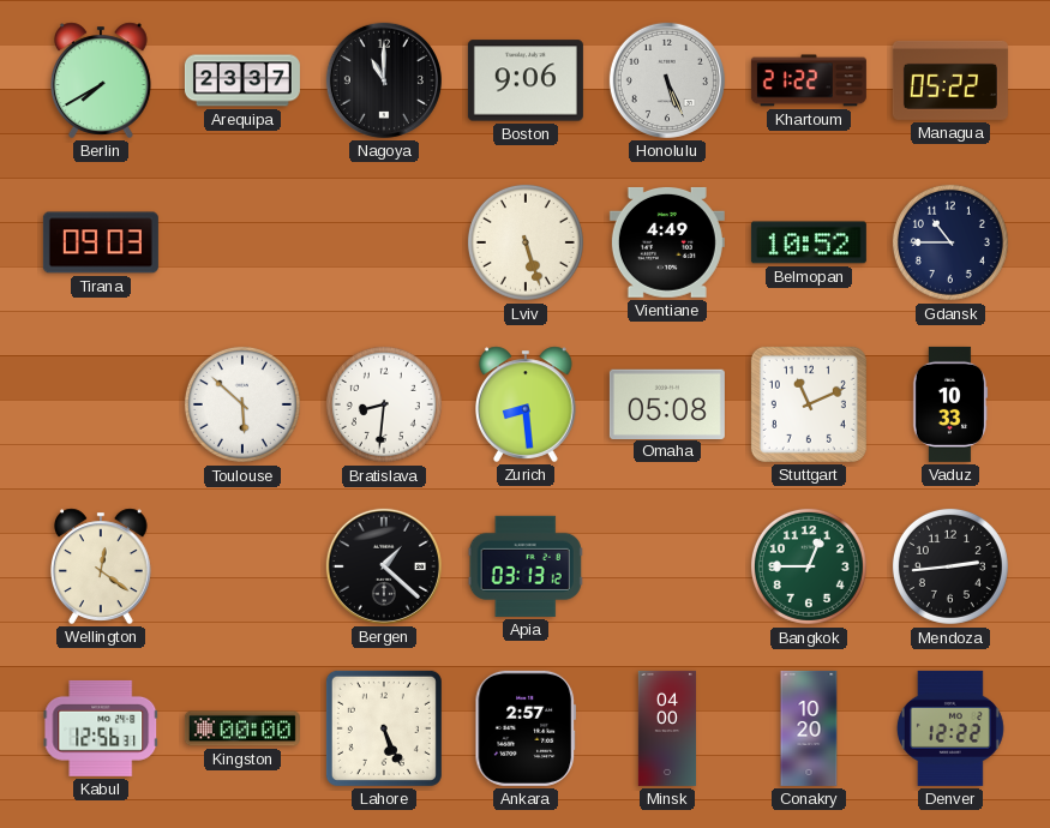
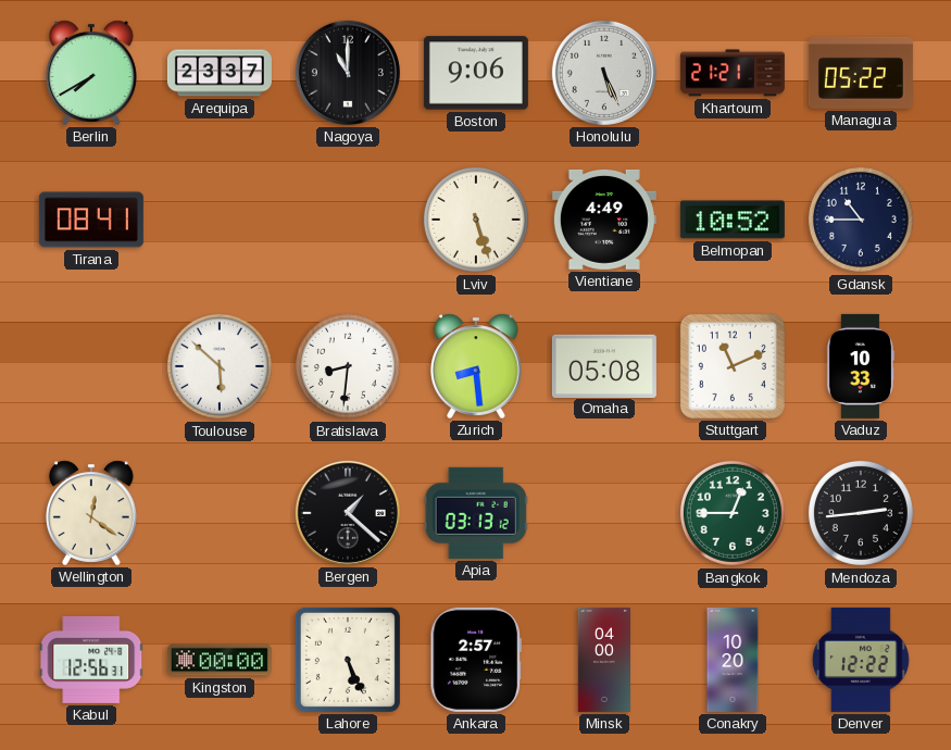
Khartoum: 21:22 -> 21:21
Tirana: 09:03 -> 08:41
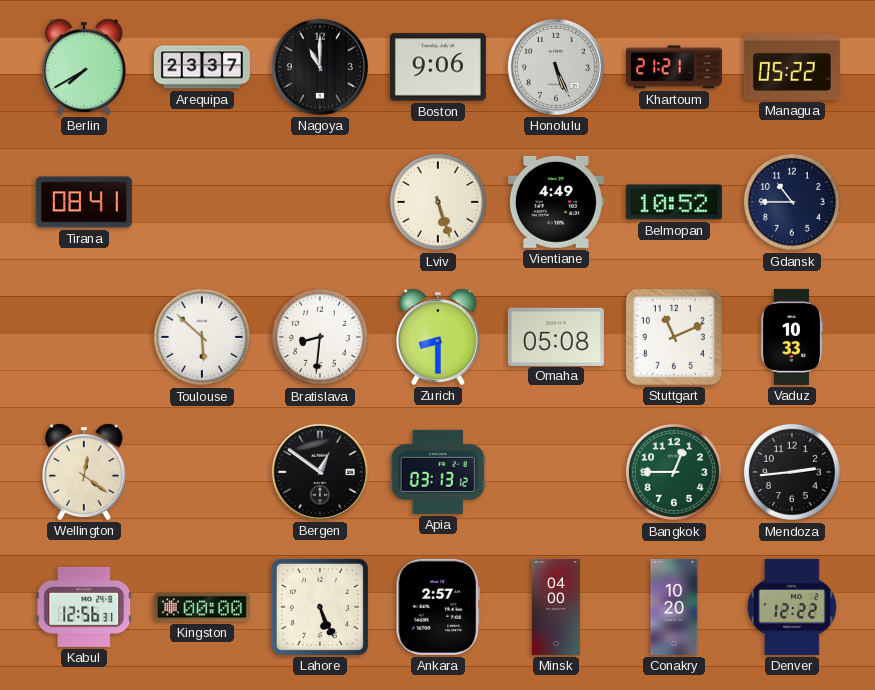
Zurich: 8:29 -> 8:30
Bergen: 1:22 -> 12:51
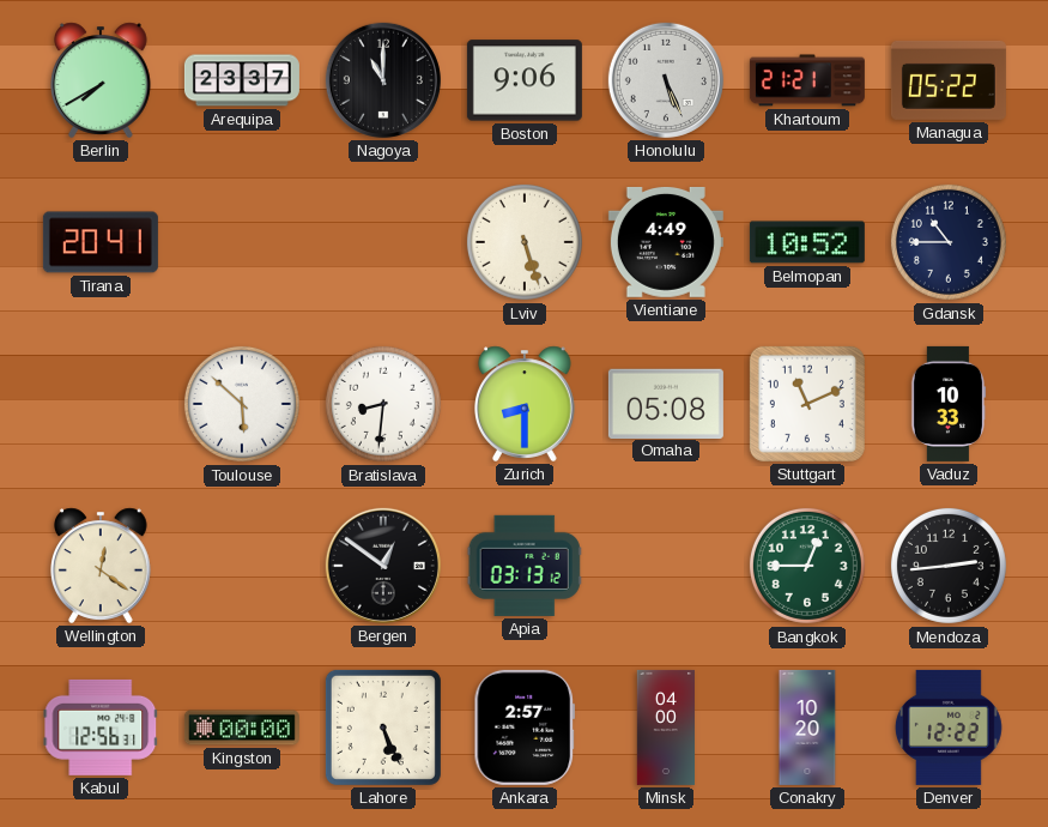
Tirana: 08:41 -> 20:41
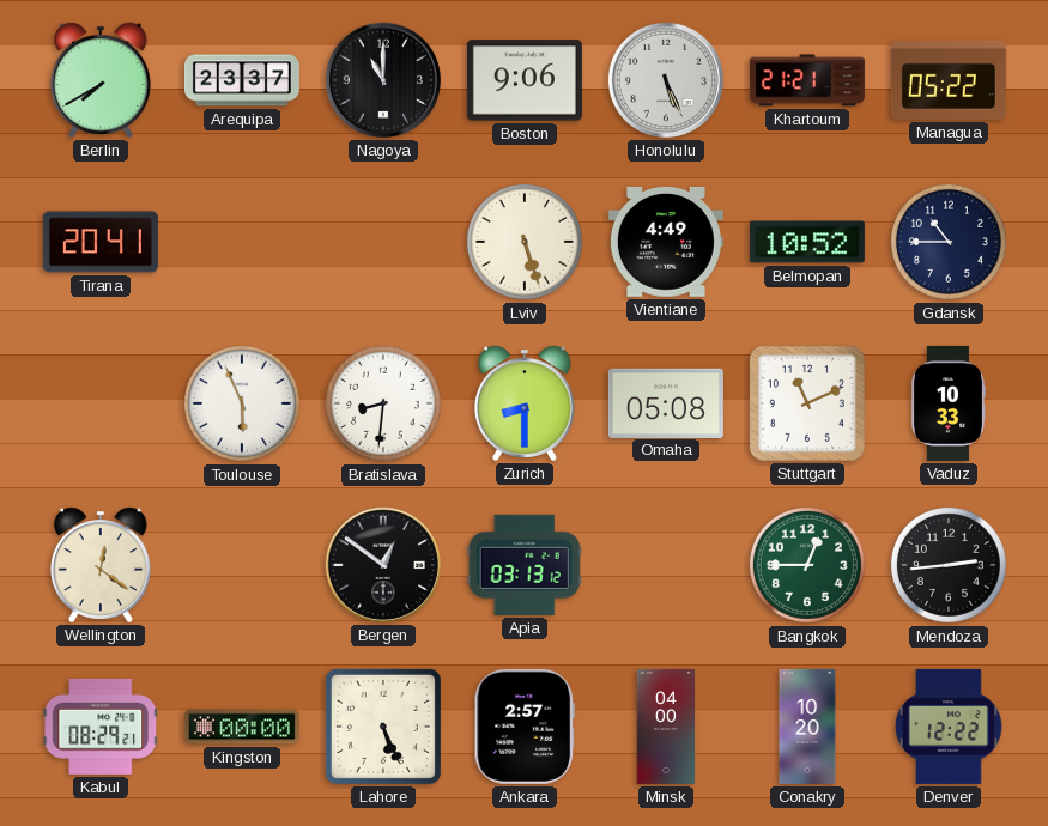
Toulouse: 5:52 -> 5:56
Kabul: 12:56 -> 08:29
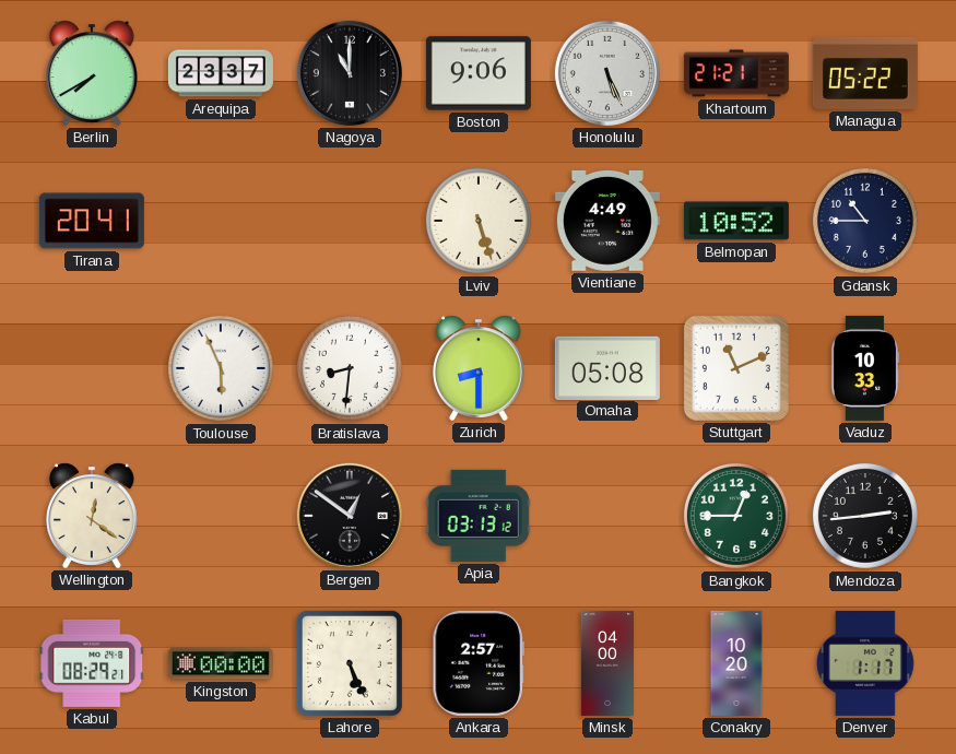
Denver: 12:22 -> 1:17
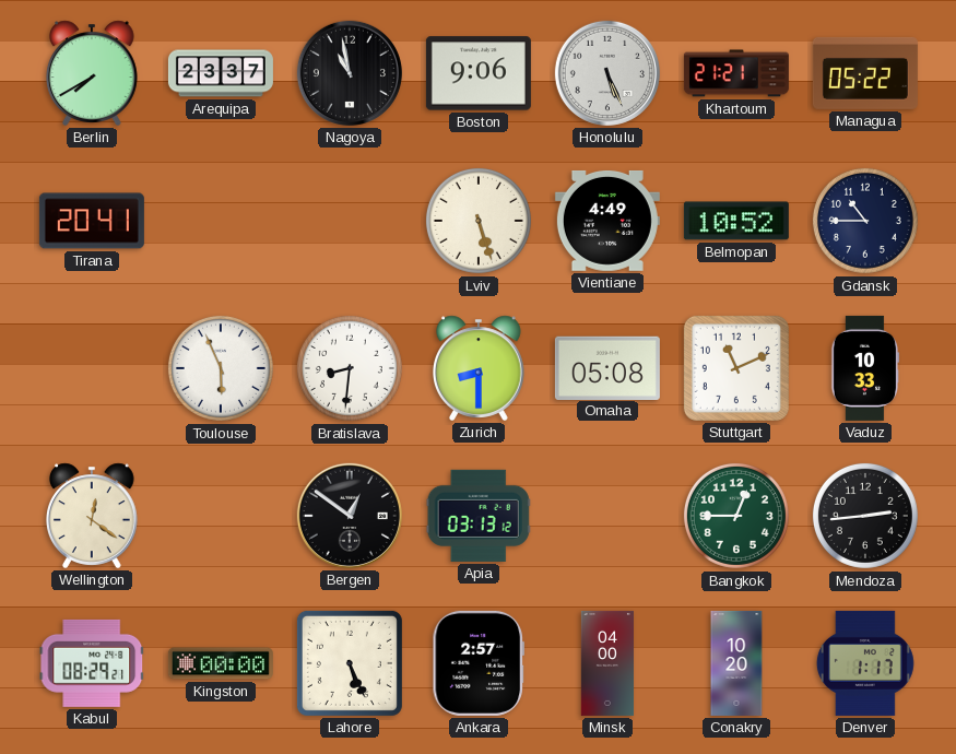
Nagoya: 11:00 -> 10:58
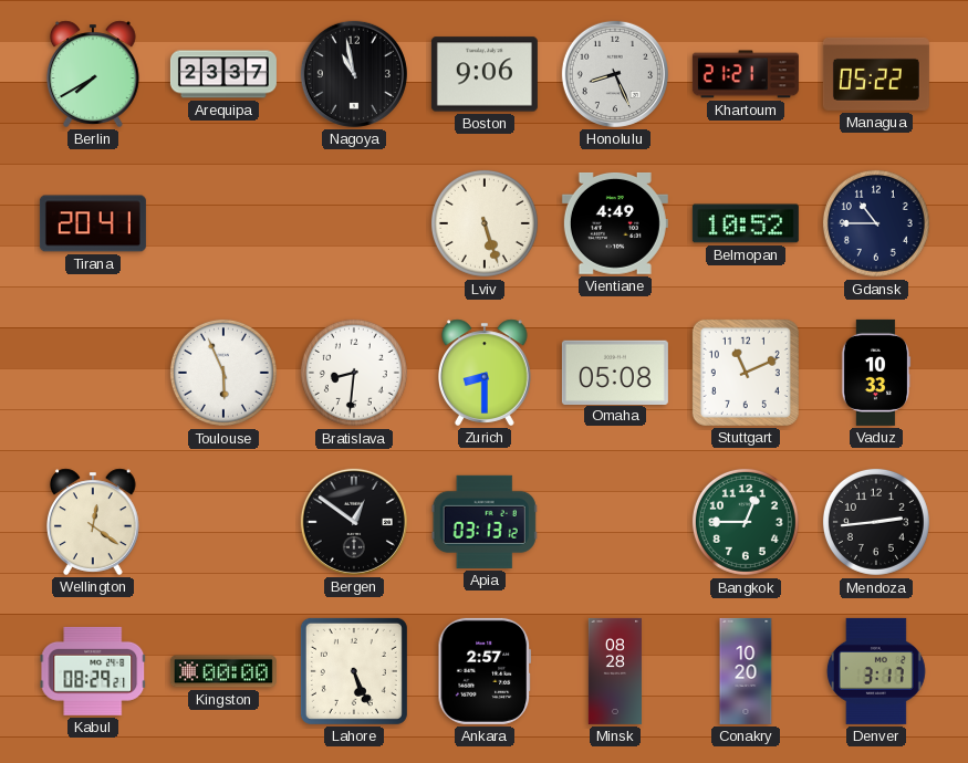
Honolulu: 5:26 -> 8:26
Minsk: 04:00 -> 08:28
Denver: 1:17 -> 3:17
